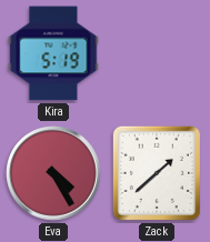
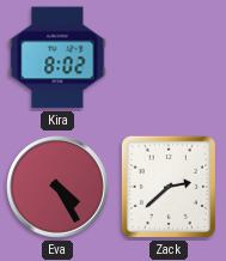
Kira: 5:19 -> 8:02
Zack: 1:38 -> 2:38
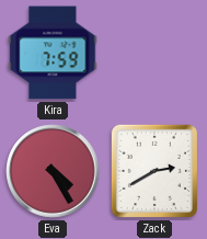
Kira: 8:02 -> 7:59
Zack: 2:38 -> 2:40
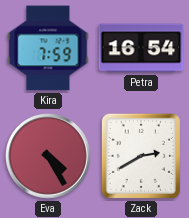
Petra: none -> 16:54
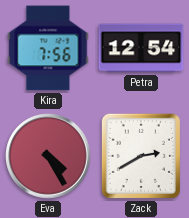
Kira: 7:59 -> 7:56
Petra: 16:54 -> 12:54
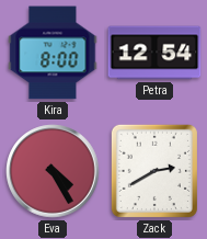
Kira: 7:56 -> 8:00
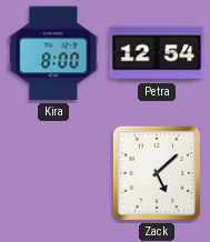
Eva: 4:25 -> none
Zack: 2:40 -> 5:08
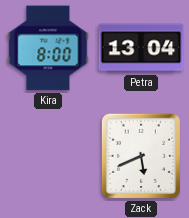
Petra: 12:54 -> 13:04
Zack: 5:08 -> 5:41
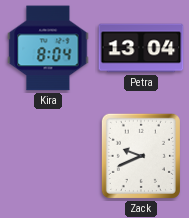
Kira: 8:00 -> 8:04
Zack: 5:41 -> 9:41
